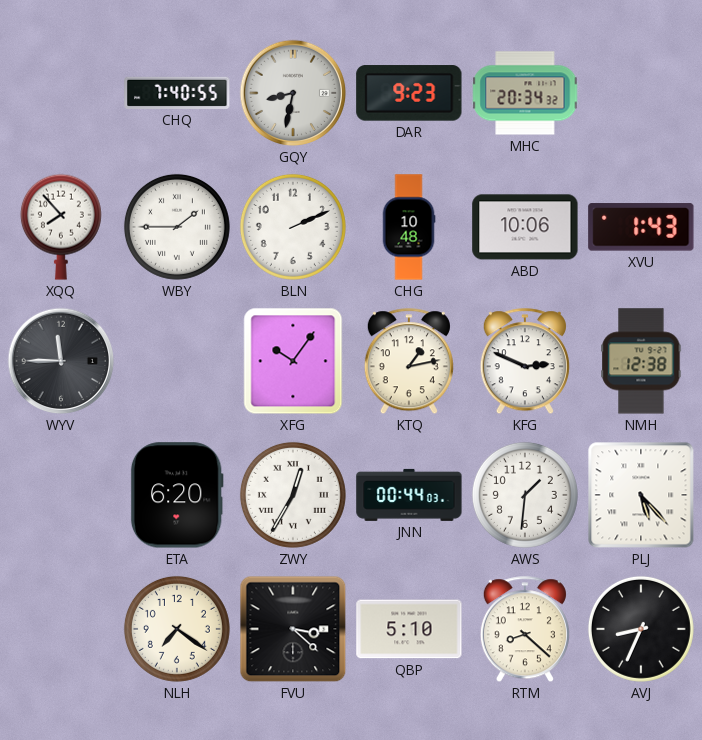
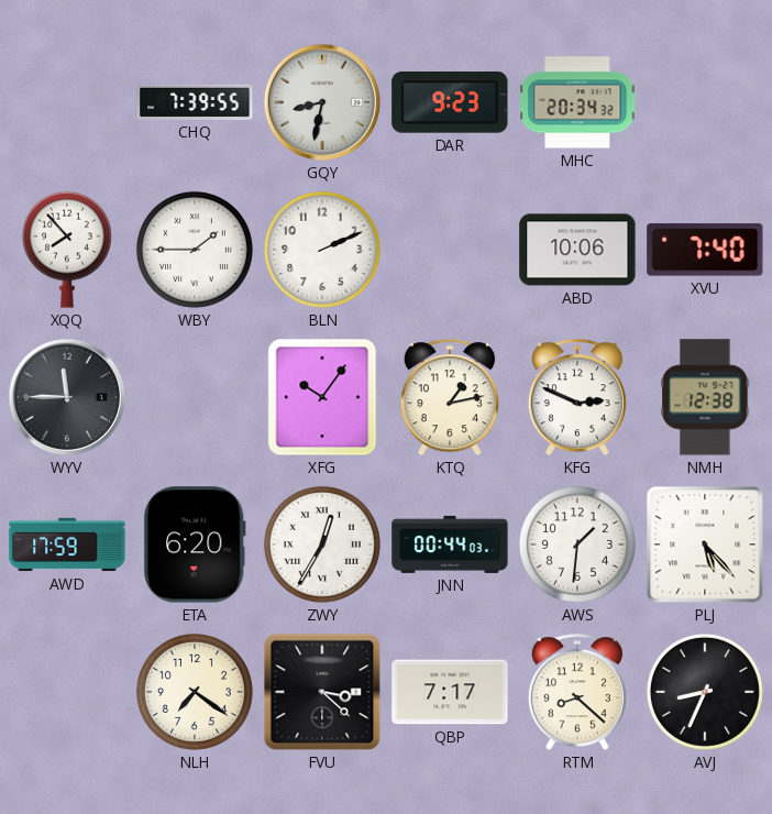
CHQ: 7:40 -> 7:39
CHG: 10:48 -> none
XVU: 1:43 -> 7:40
AWD: none -> 17:59
QBP: 5:10 -> 7:17
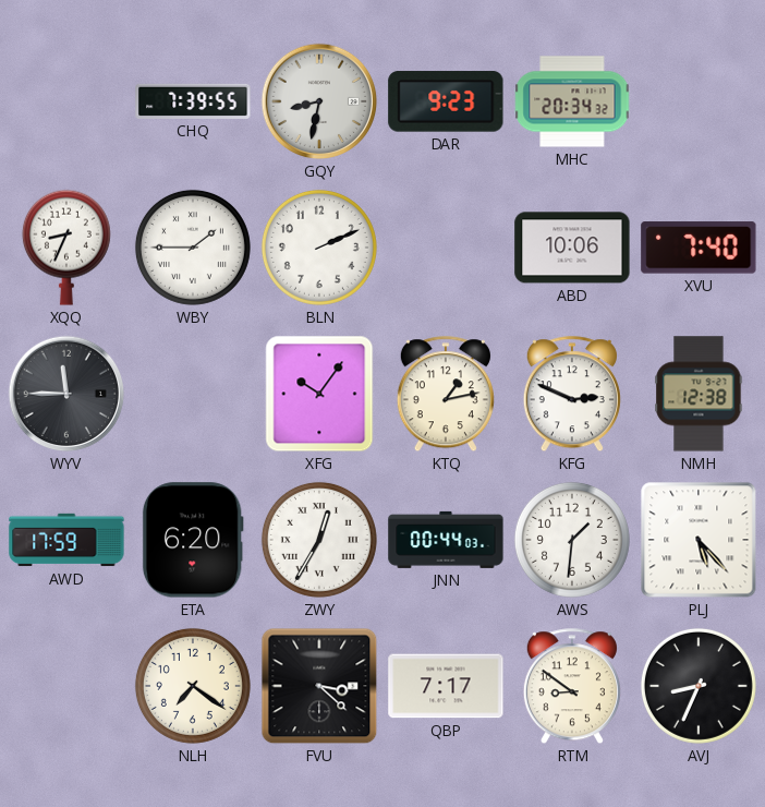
XQQ: 7:53 -> 8:34
RTM: 8:22 -> 8:51
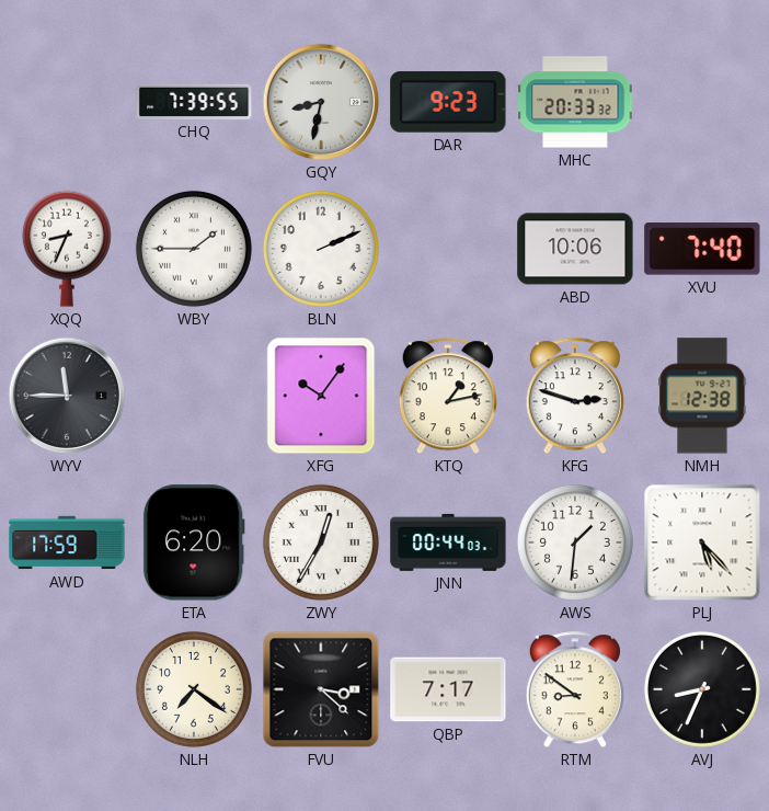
MHC: 20:34 -> 20:33
KFG: 2:49 -> 2:48
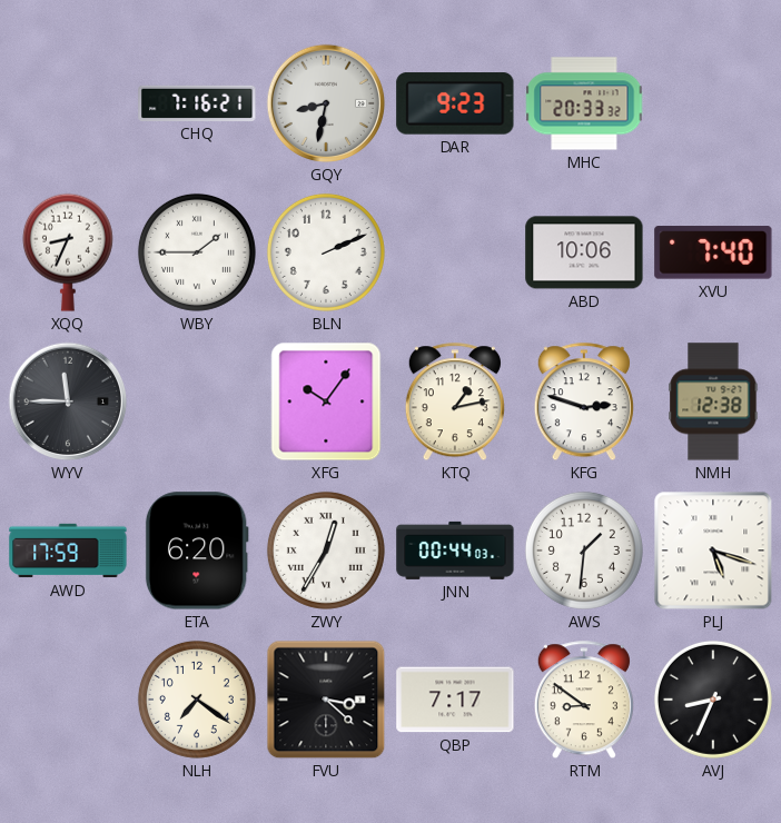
CHQ: 7:39 -> 7:16
PLJ: 5:23 -> 5:18
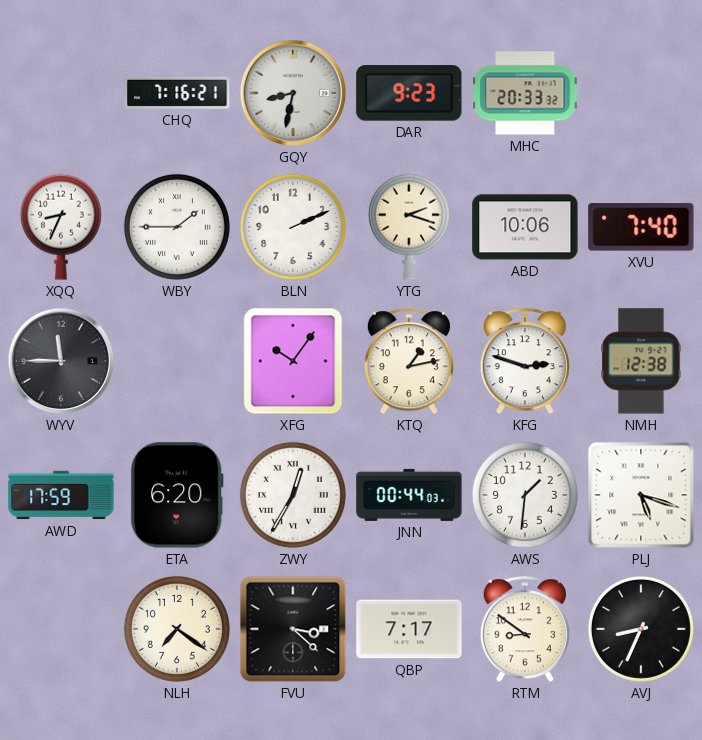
YTG: none -> 2:18
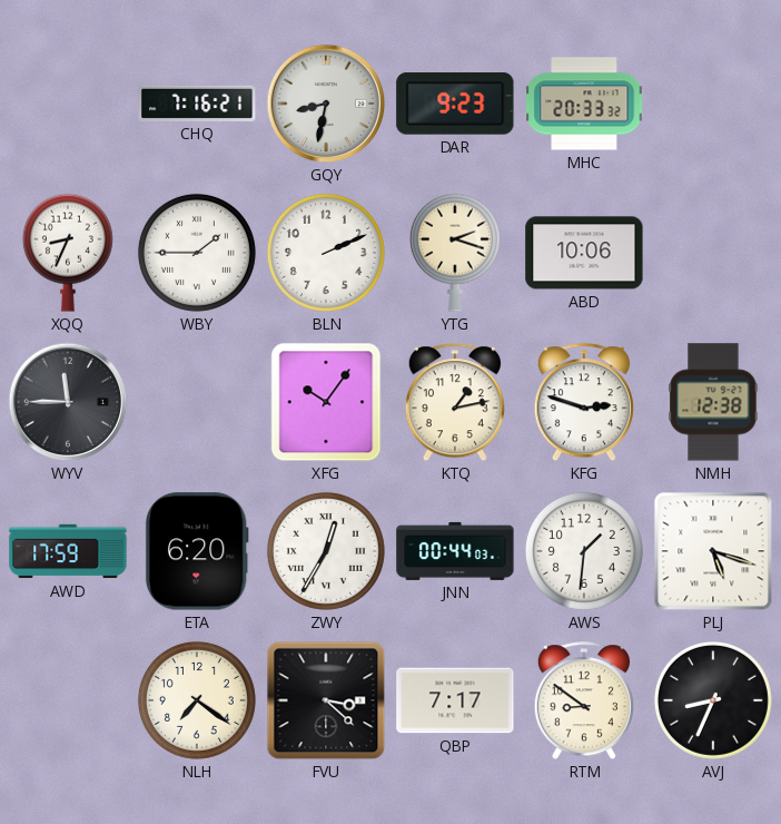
XVU: 7:40 -> none
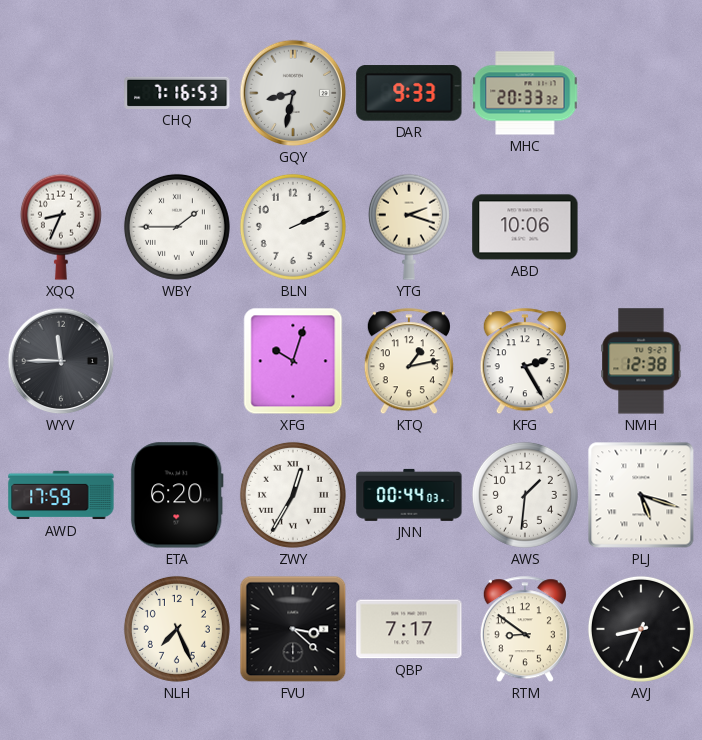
CHQ: 7:16:21 -> 7:16:53
DAR: 9:23 -> 9:33
XFG: 10:06 -> 10:03
KFG: 2:48 -> 2:25
NLH: 7:21 -> 7:26
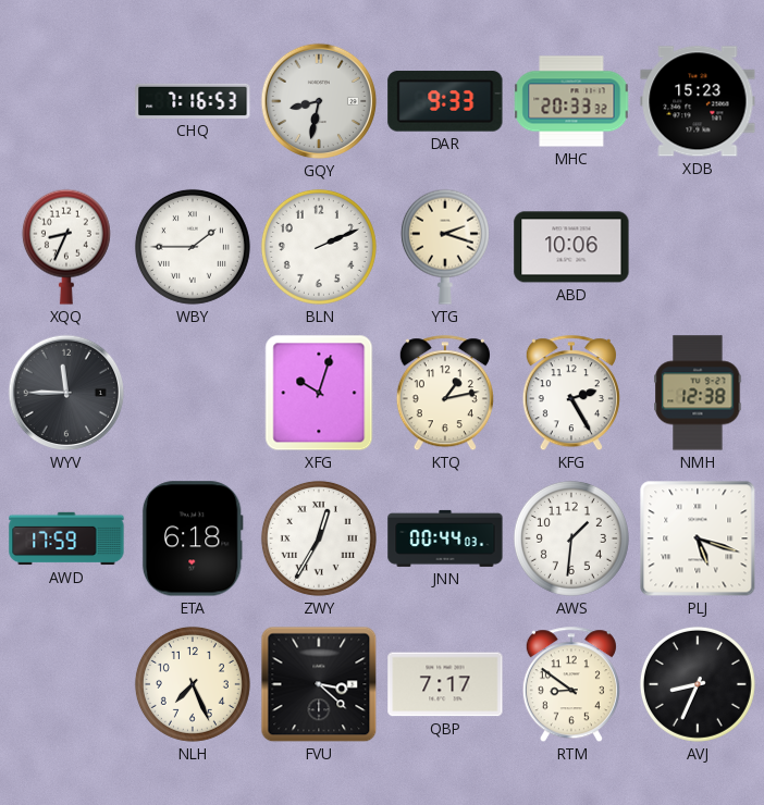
XDB: none -> 15:23
ETA: 6:20 -> 6:18
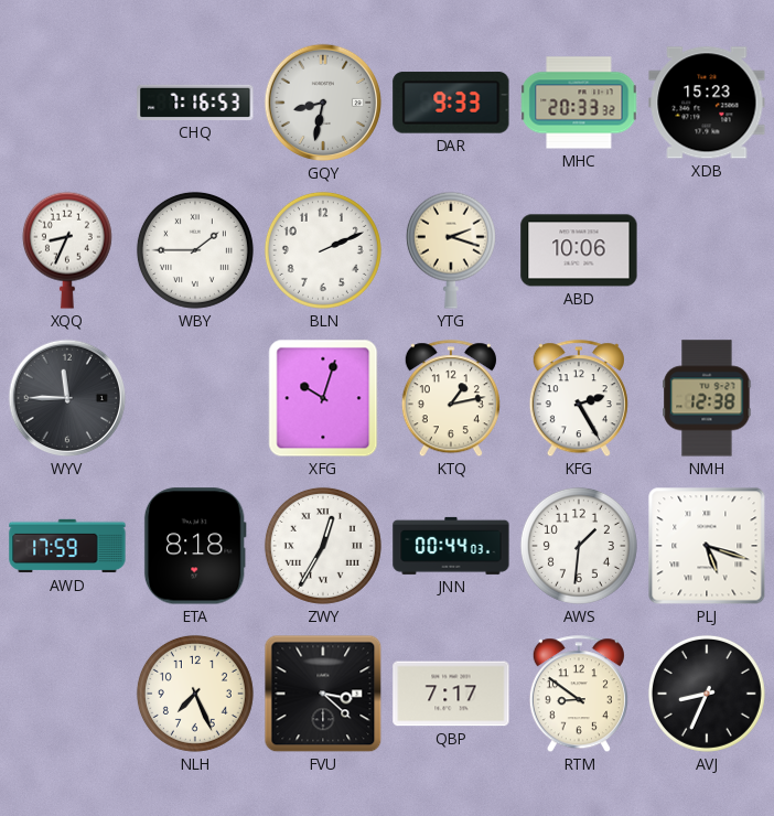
ETA: 6:18 -> 8:18
